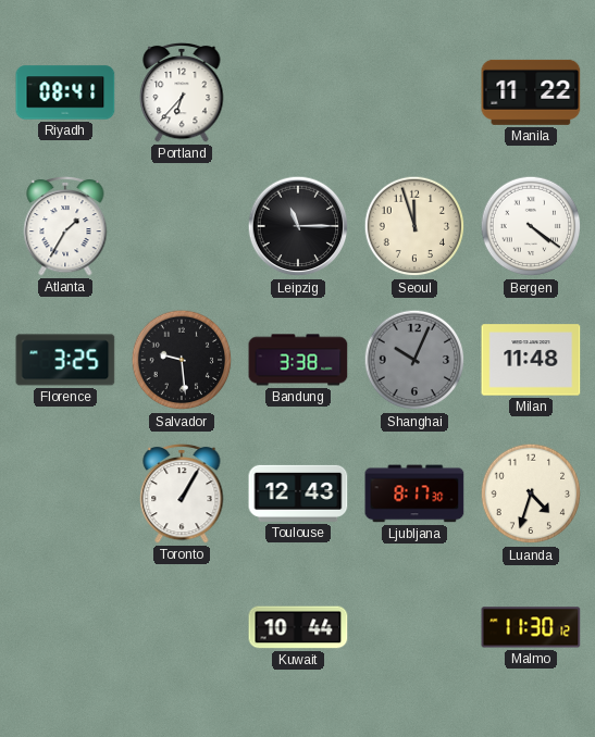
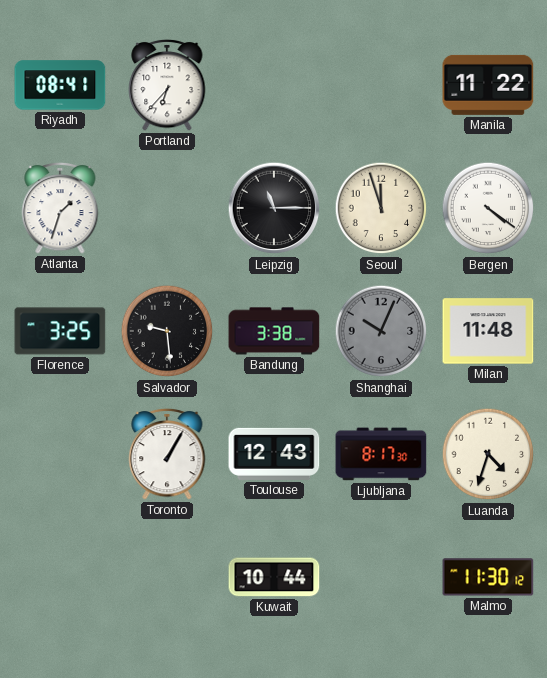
Atlanta: 1:35 -> 1:33
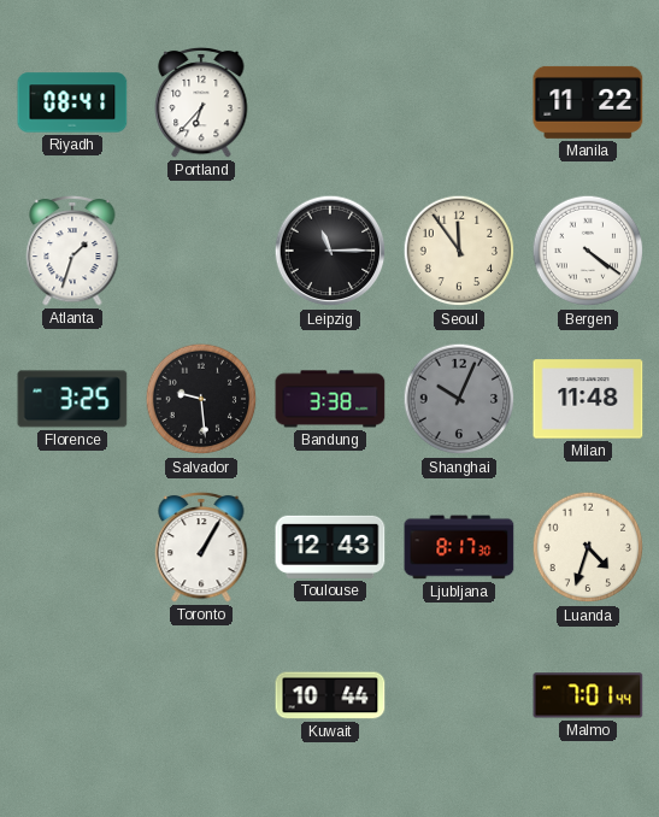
Seoul: 11:57 -> 11:54
Malmo: 11:30 -> 7:01
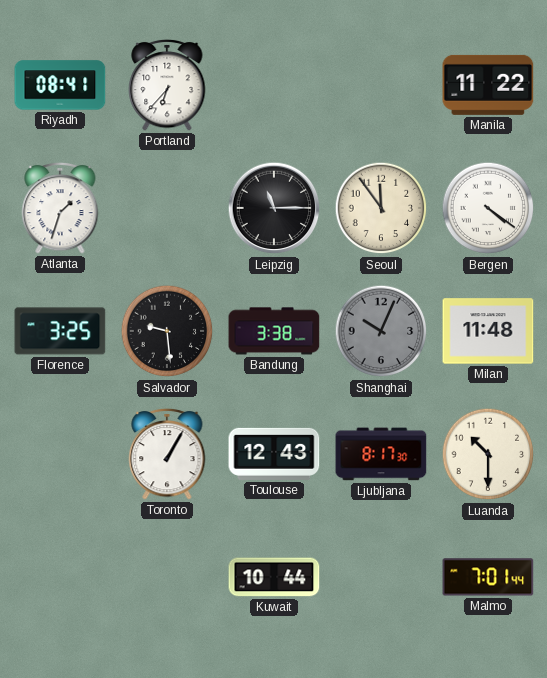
Luanda: 4:33 -> 10:30
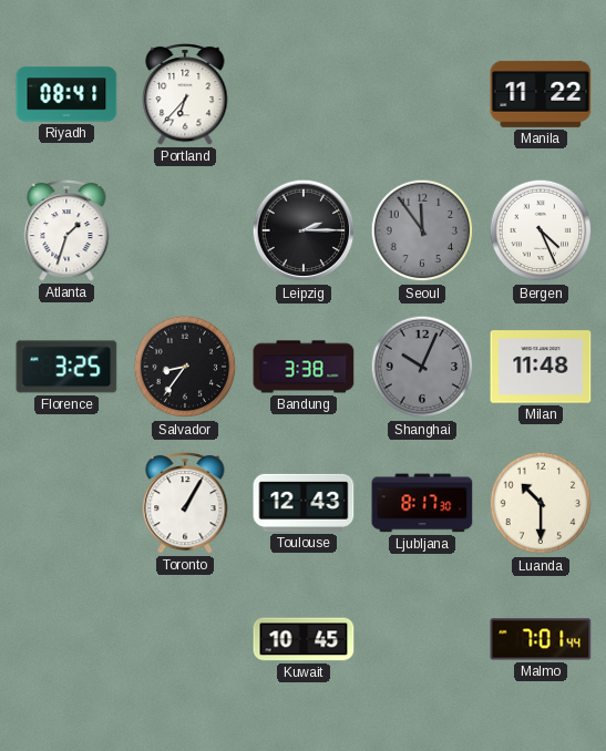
Leipzig: 11:15 -> 2:15
Seoul dial: cream -> grey
Bergen: 4:21 -> 4:26
Salvador: 9:29 -> 8:36
Kuwait: 10:44 -> 10:45
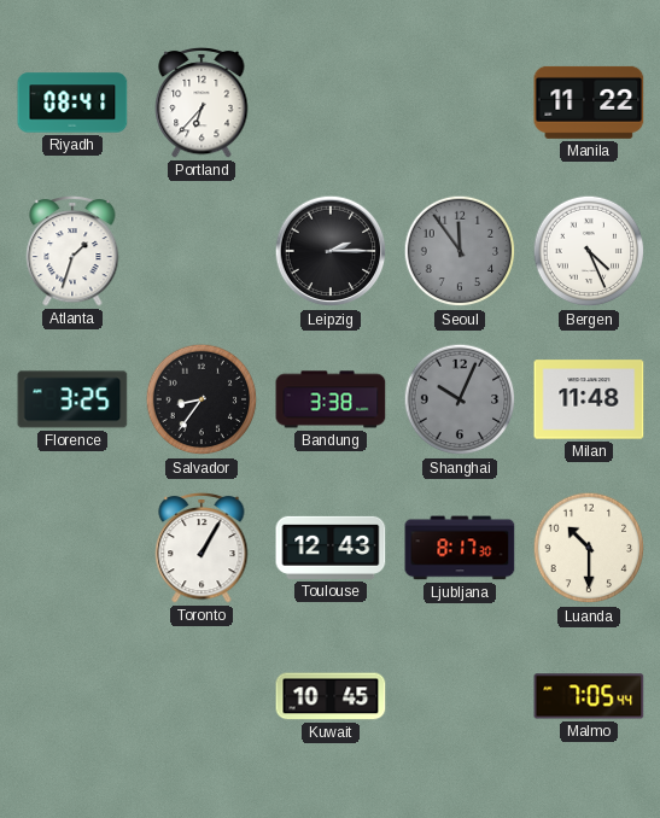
Malmo: 7:01 -> 7:05
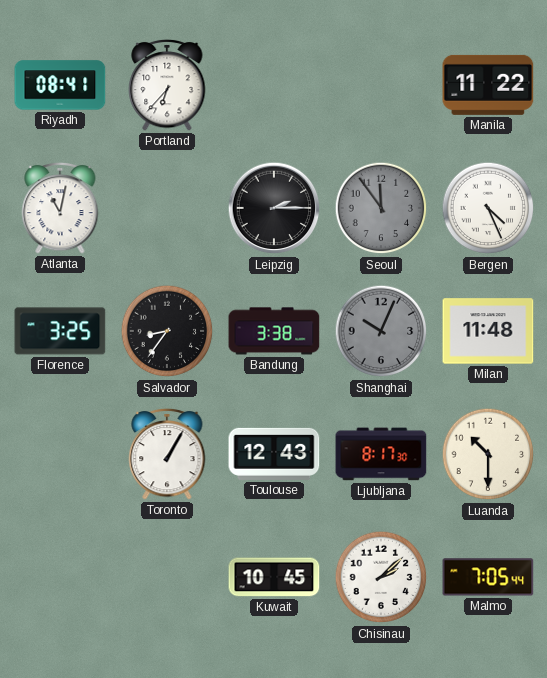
Atlanta: 1:33 -> 11:02
Chisinau: none -> 2:08
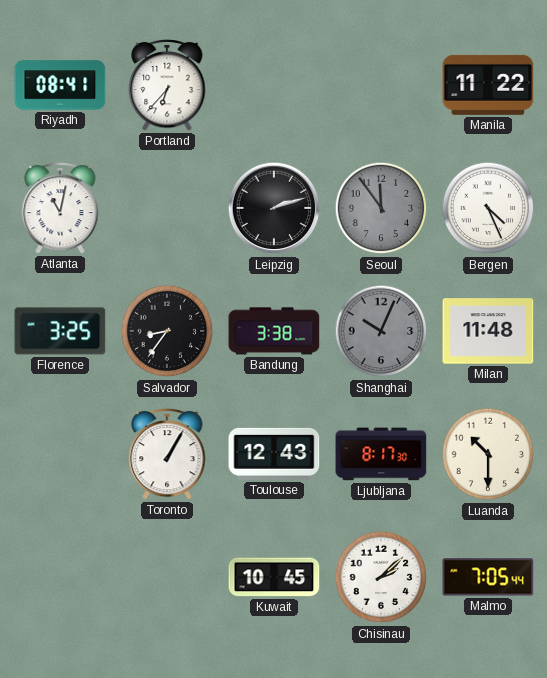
Leipzig: 2:15 -> 2:12
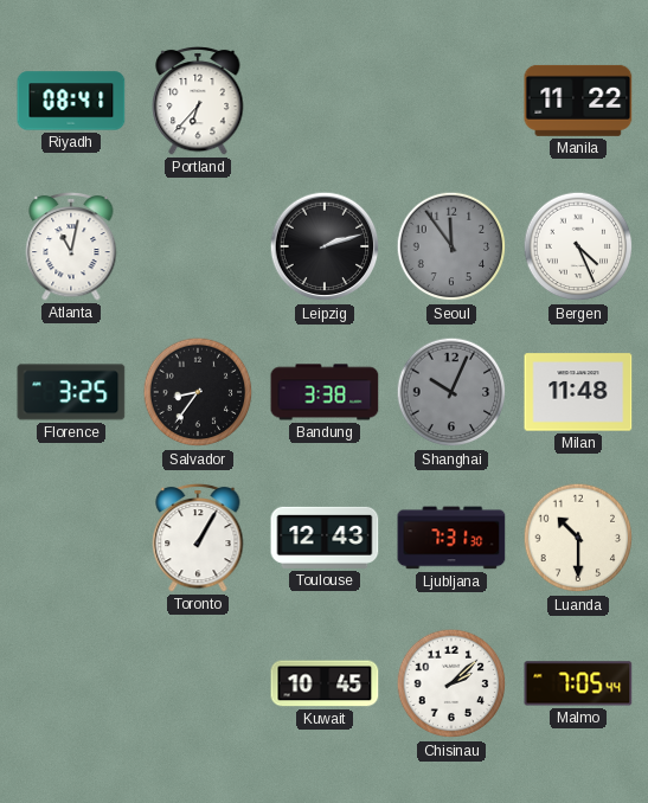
Ljubljana: 8:17 -> 7:31
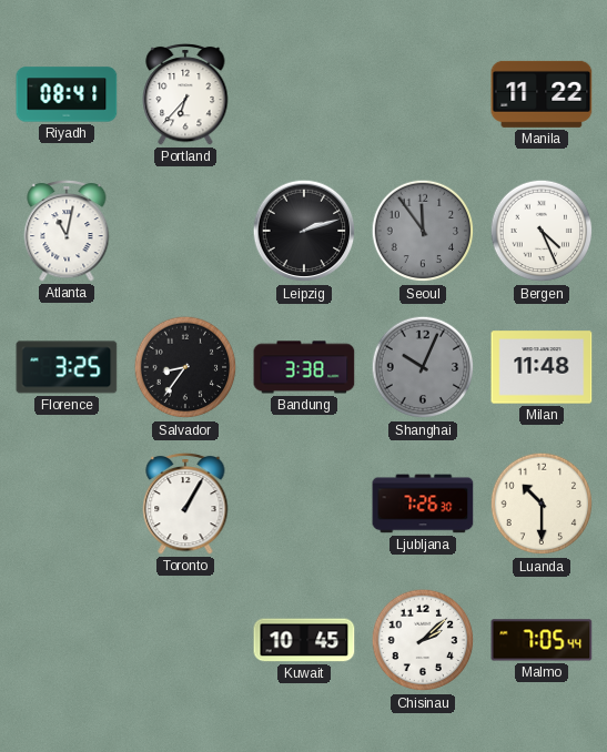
Toulouse: 12:43 -> none
Ljubljana: 7:31 -> 7:26
